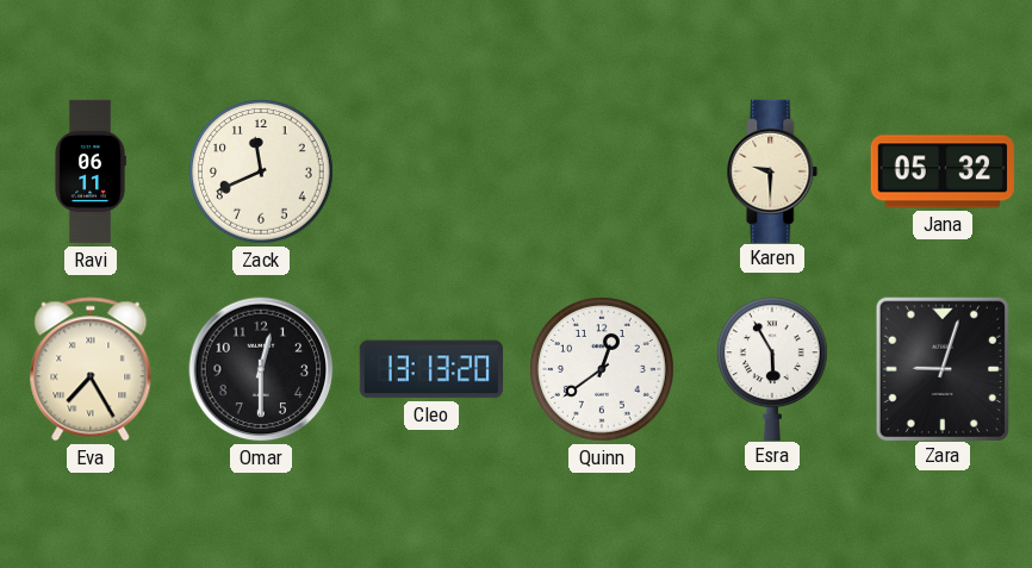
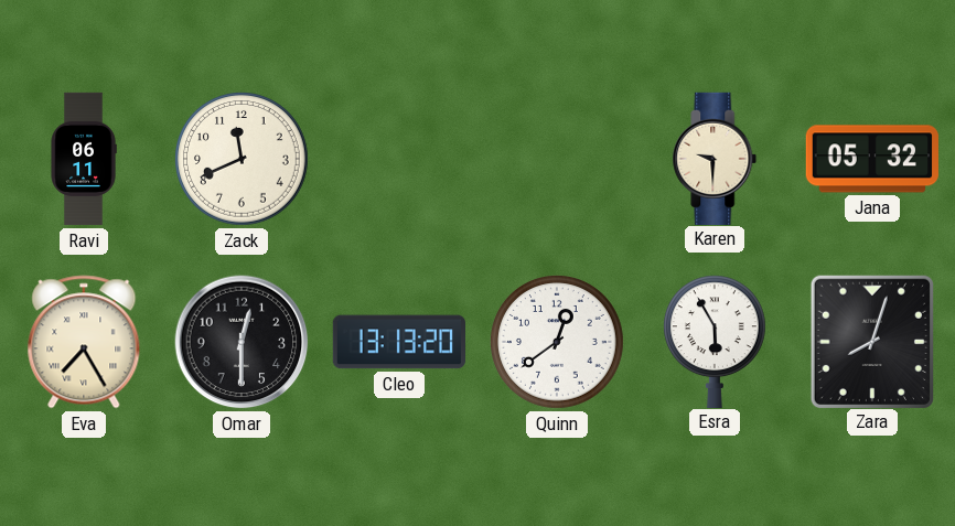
Zara: 9:03 -> 8:03
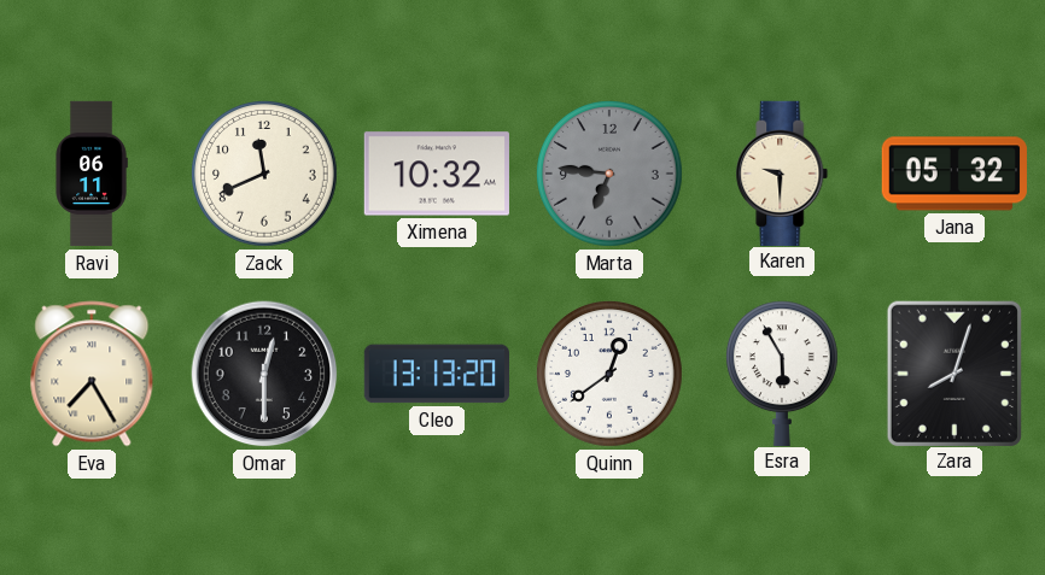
Ximena: none -> 10:32
Marta: none -> 6:46
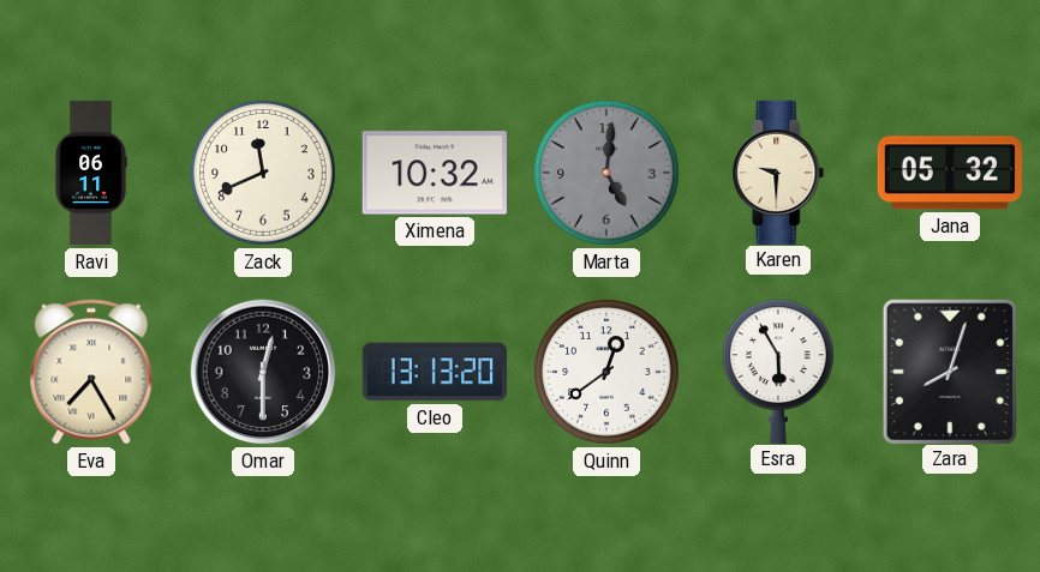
Marta: 6:46 -> 5:01
